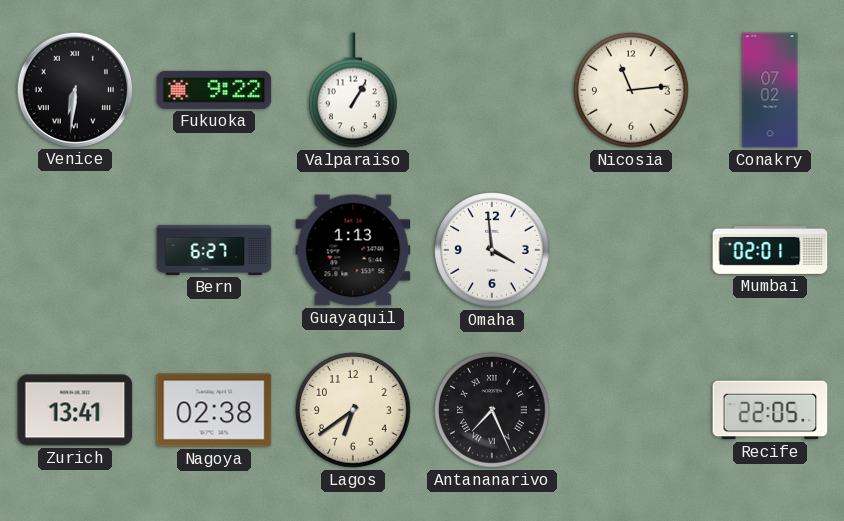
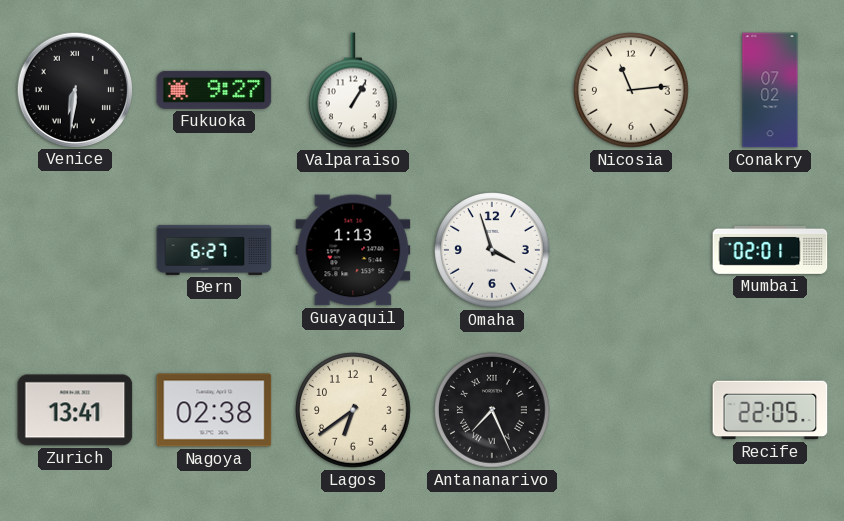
Fukuoka: 9:22 -> 9:27
Omaha: 3:59 -> 3:57
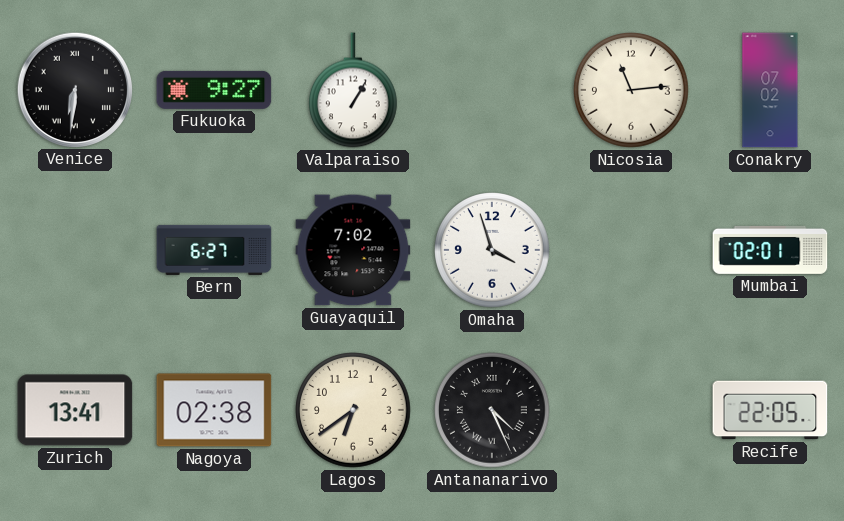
Guayaquil: 1:13 -> 7:02
Antananarivo: 7:26 -> 4:26
